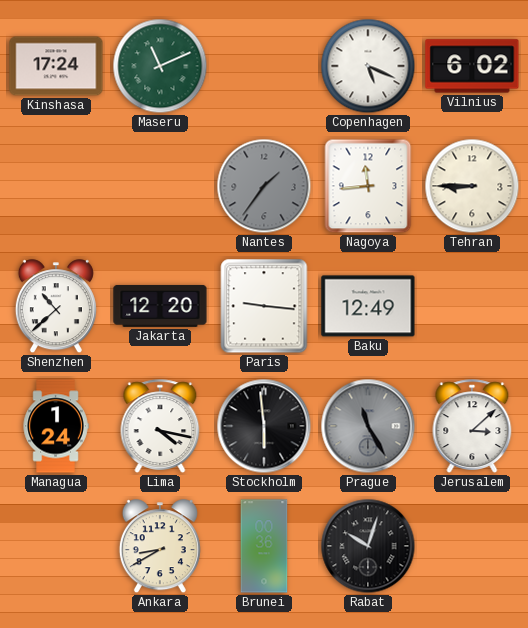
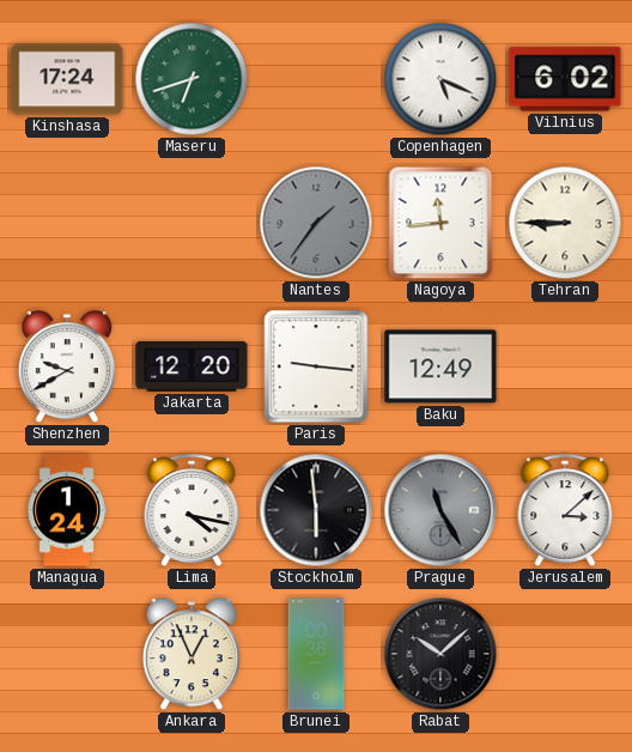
Maseru: 11:11 -> 6:42
Shenzhen: 10:38 -> 9:40
Ankara: 8:40 -> 12:56
Rabat: 10:03 -> 10:08
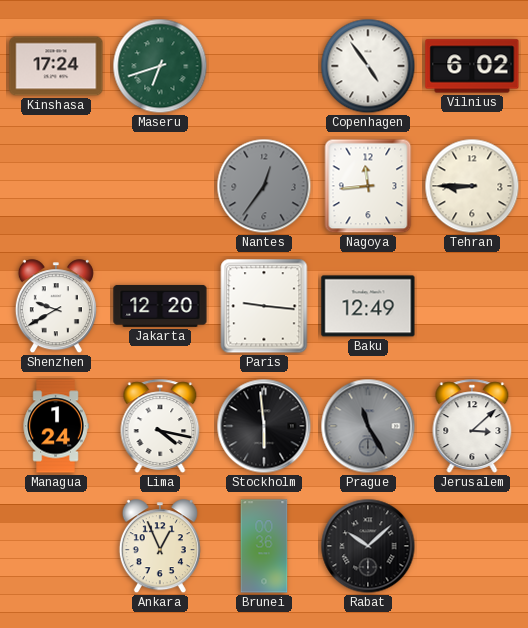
Copenhagen: 5:19 -> 4:54
Nantes: 1:36 -> 12:36
